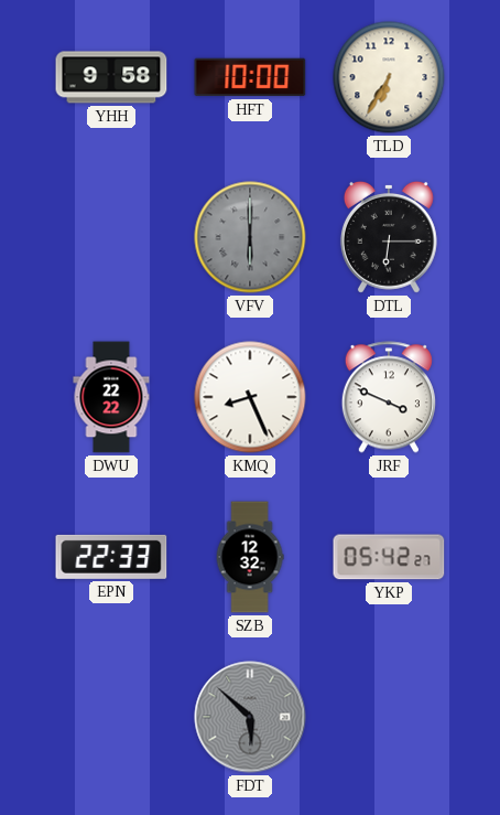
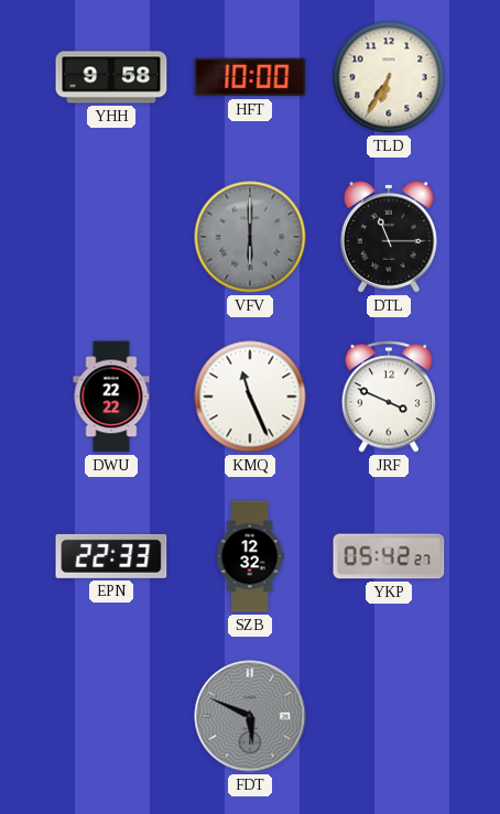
DTL: 6:15 -> 11:15
KMQ: 8:26 -> 11:26
FDT: 5:52 -> 5:49
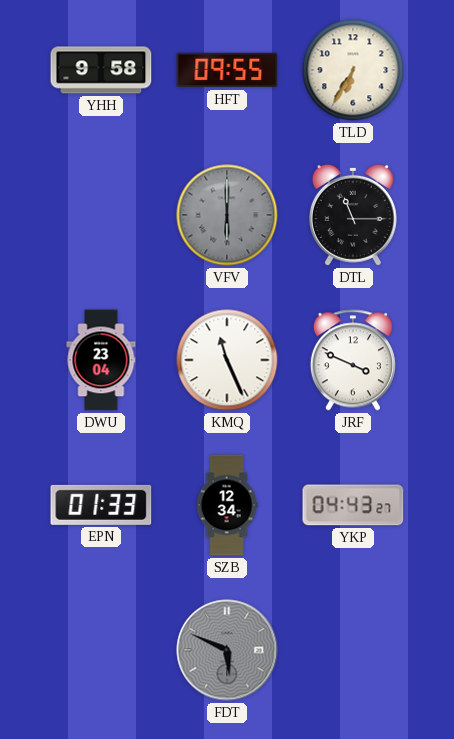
HFT: 10:00 -> 09:55
DWU: 22:22 -> 23:04
EPN: 22:33 -> 01:33
SZB: 12:32 -> 12:34
YKP: 05:42 -> 04:43
